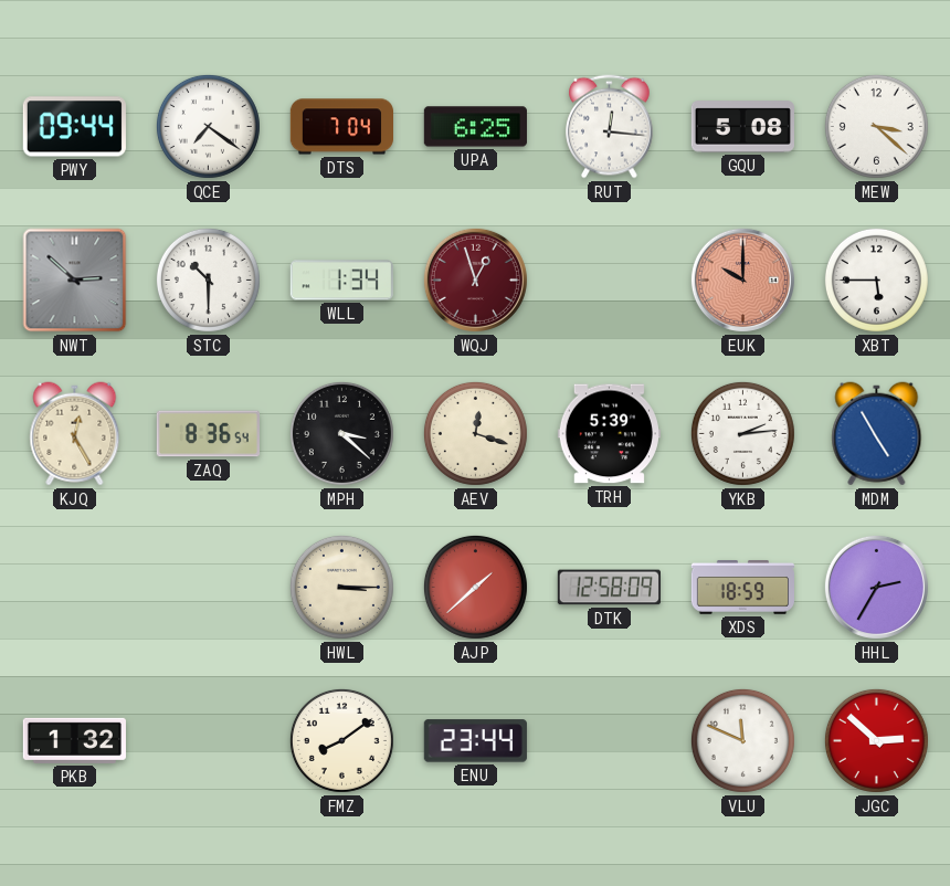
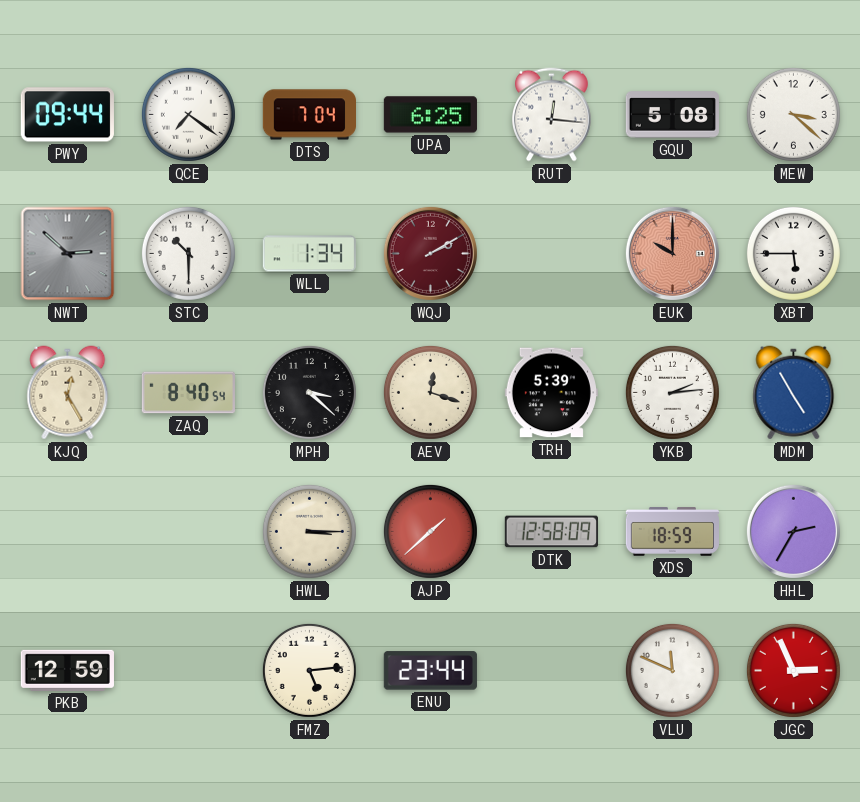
WQJ: 12:57 -> 2:10
ZAQ: 8:36 -> 8:40
PKB: 1:32 -> 12:59
FMZ: 8:09 -> 5:14
JGC: 2:52 -> 2:56
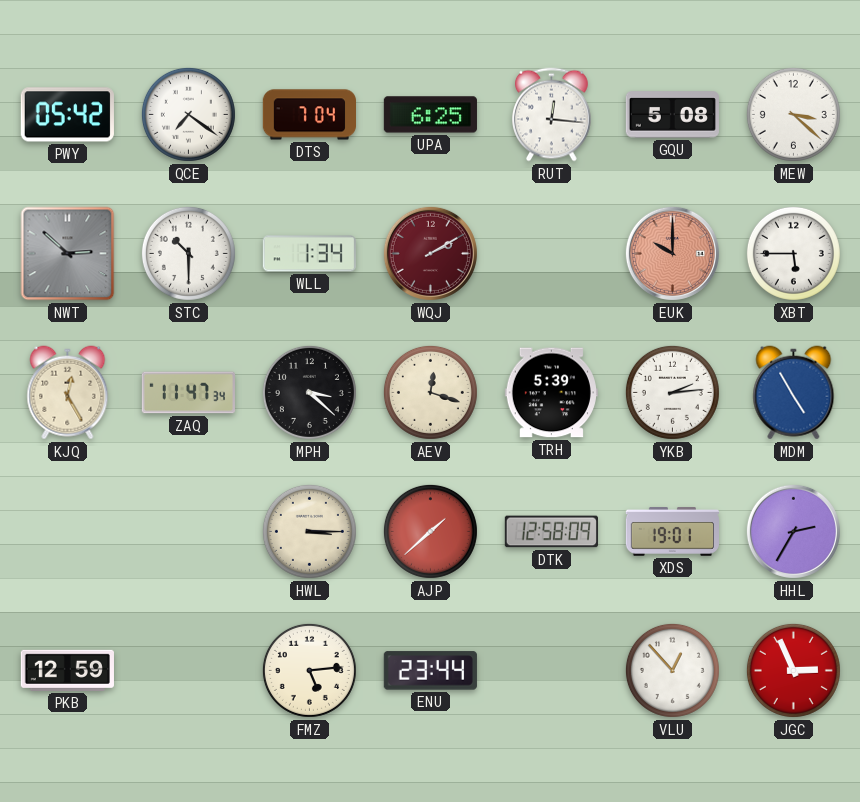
PWY: 09:44 -> 05:42
ZAQ: 8:40 -> 11:47
XDS: 18:59 -> 19:01
VLU: 11:49 -> 12:53
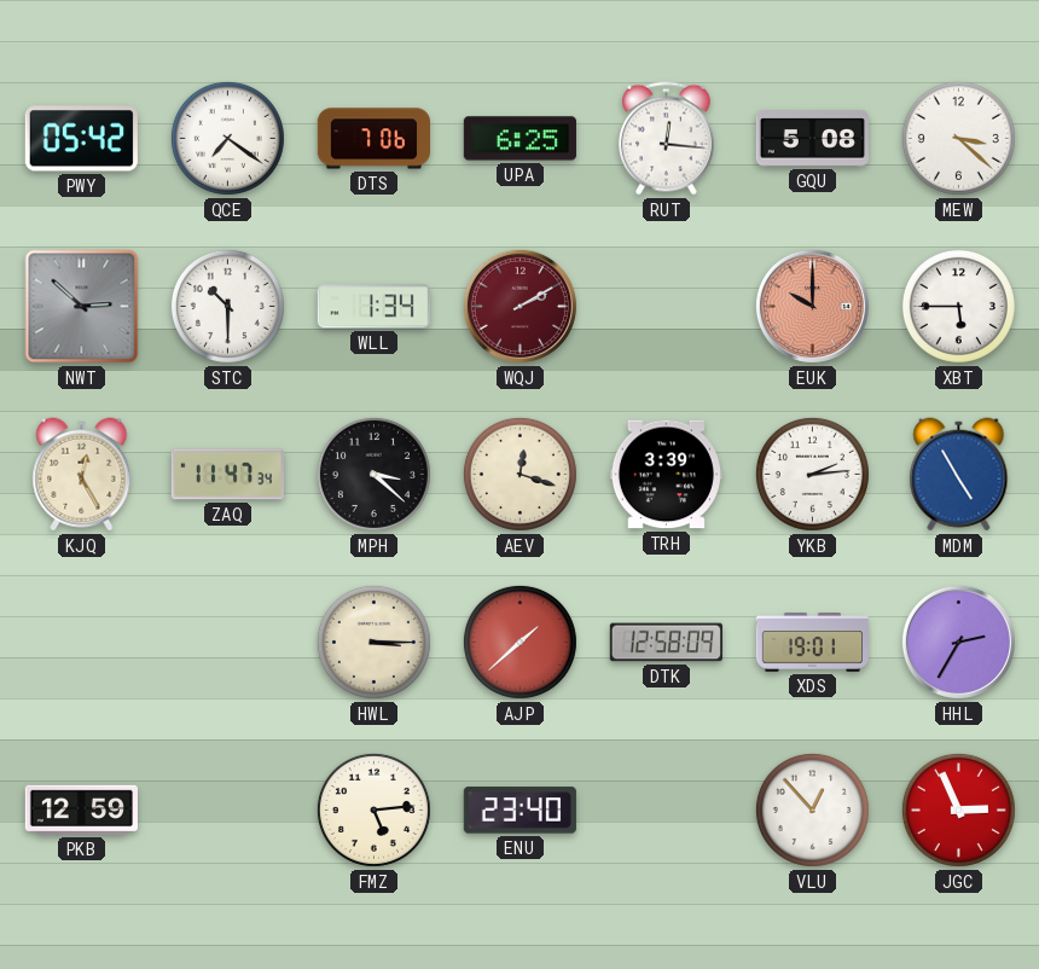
DTS: 7:04 -> 7:06
TRH: 5:39 -> 3:39
ENU: 23:44 -> 23:40
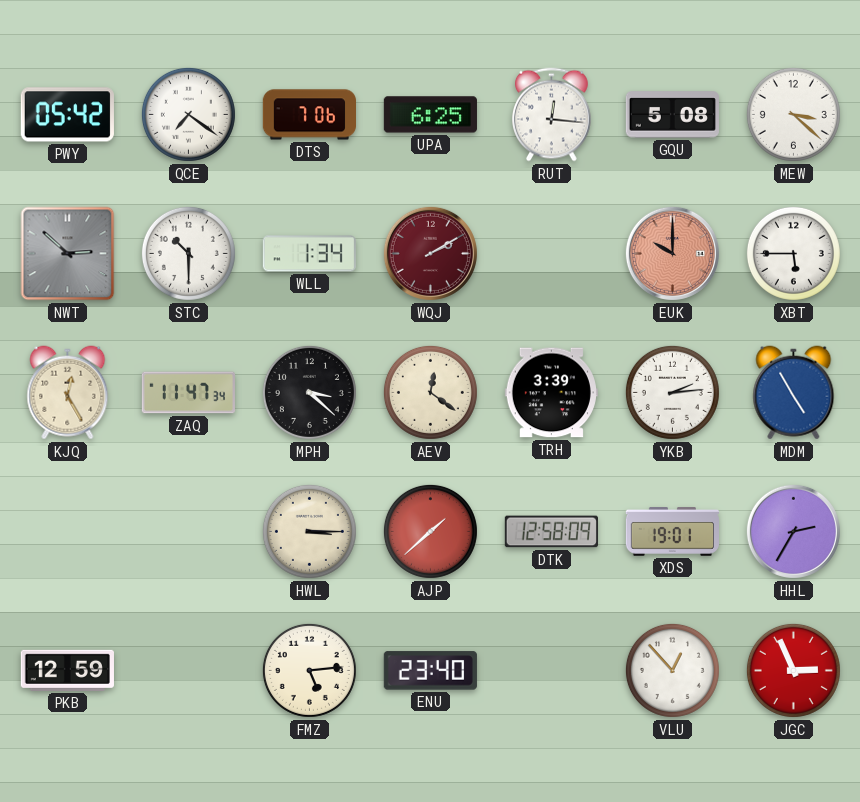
AEV: 12:18 -> 12:21
